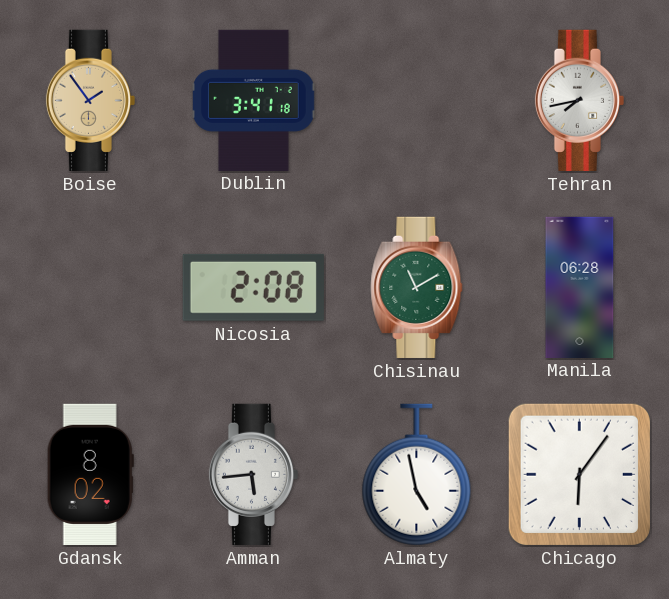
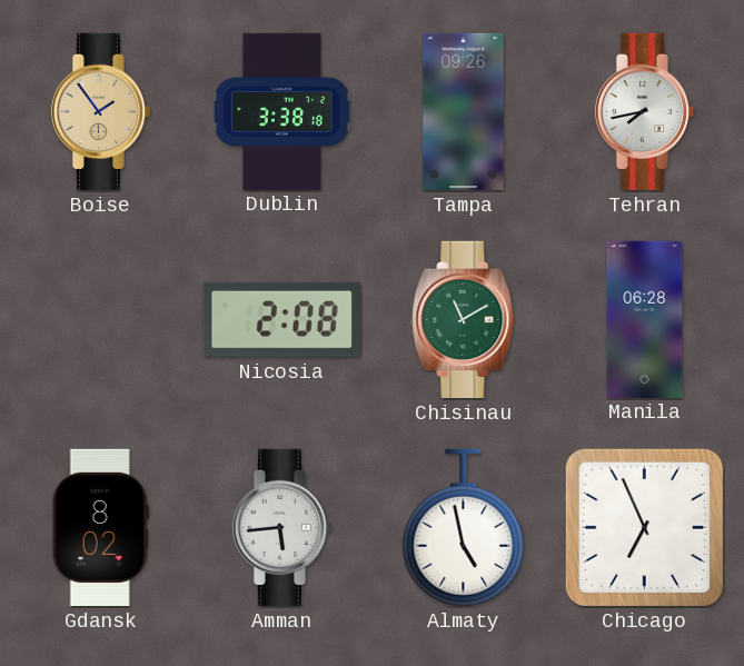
Dublin: 3:41 -> 3:38
Tampa: none -> 09:26
Chicago: 6:06 -> 6:56
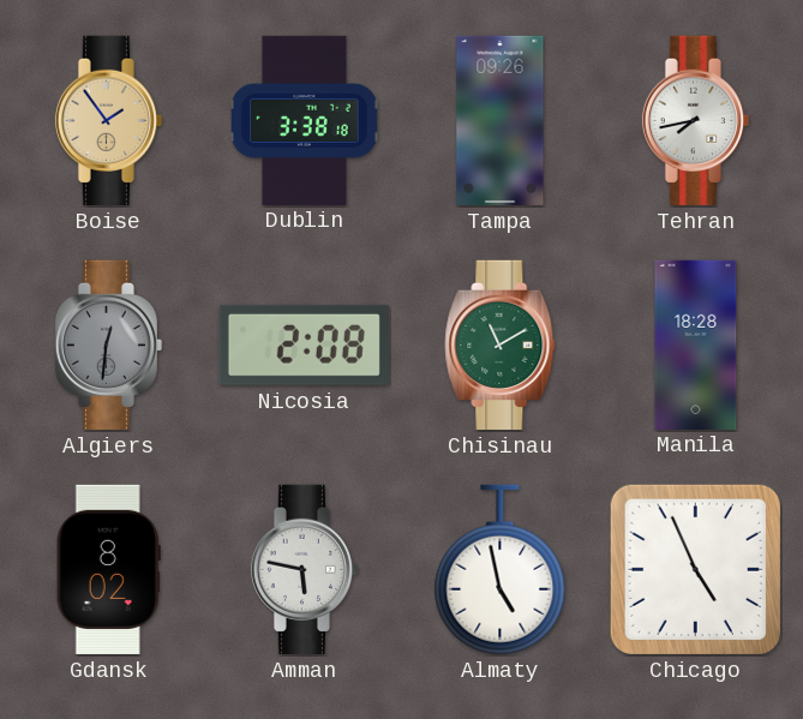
Algiers: none -> 12:31
Manila: 06:28 -> 18:28
Amman: 5:44 -> 5:47
Chicago: 6:56 -> 4:56
